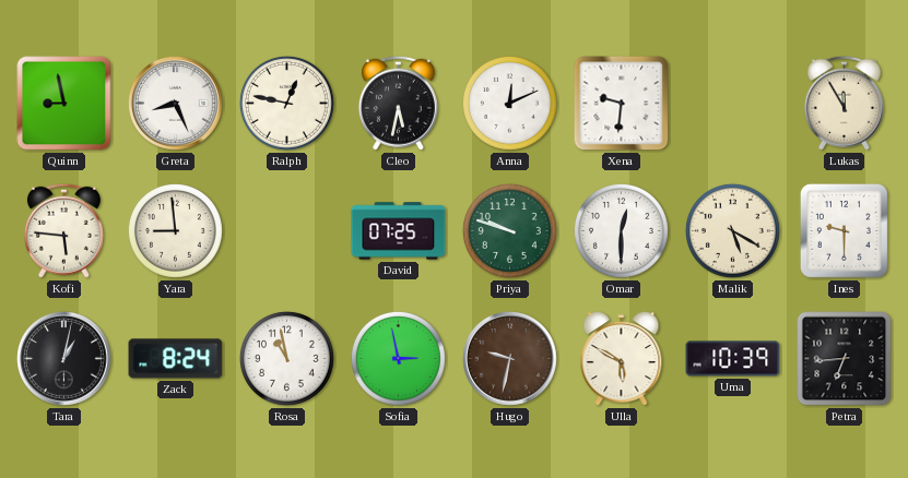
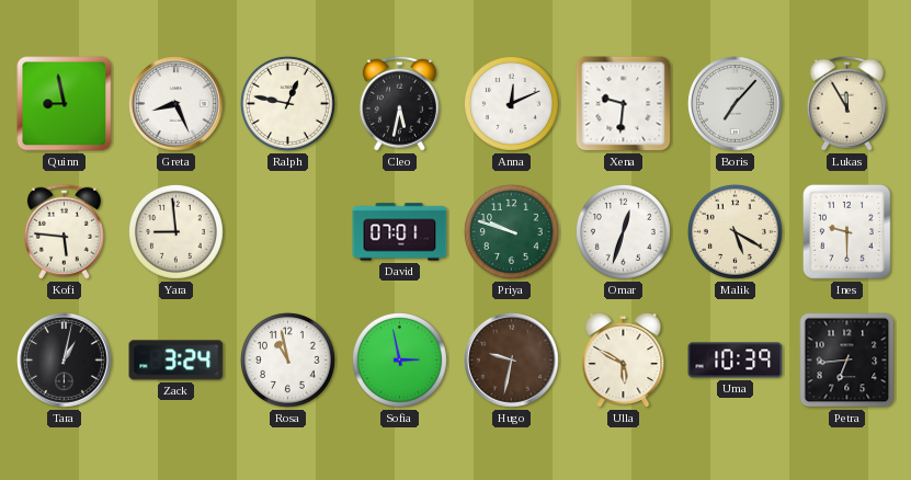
Boris: none -> 7:07
David: 07:25 -> 07:01
Omar: 12:30 -> 12:33
Zack: 8:24 -> 3:24
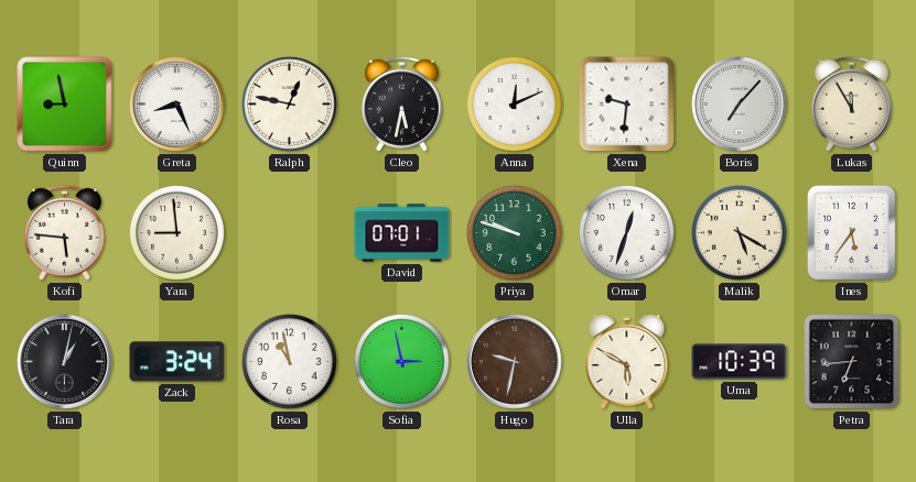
Ines: 9:30 -> 5:36
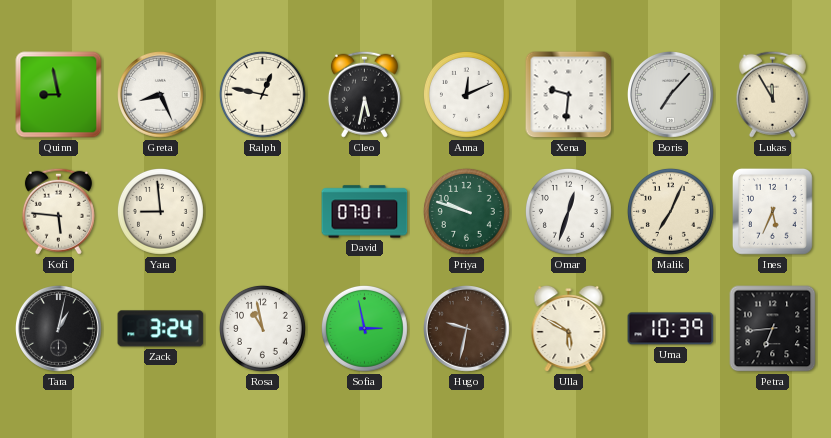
Malik: 5:20 -> 7:04
Ines: 5:36 -> 5:34
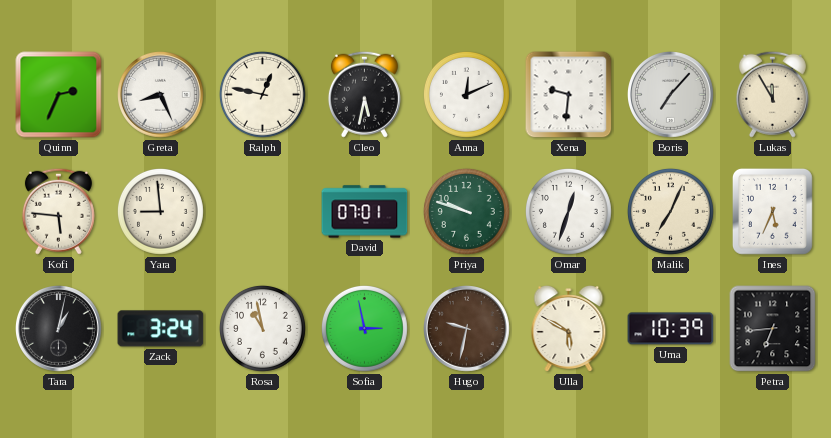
Quinn: 8:58 -> 2:34
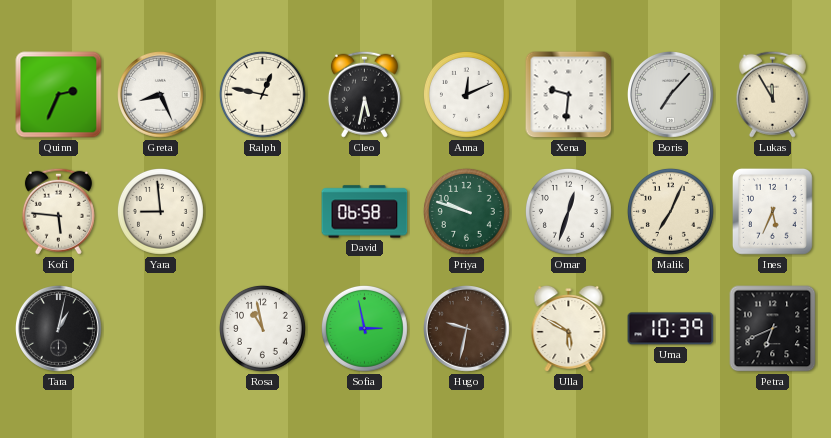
David: 07:01 -> 06:58
Zack: 3:24 -> none
Petra: 6:44 -> 6:41
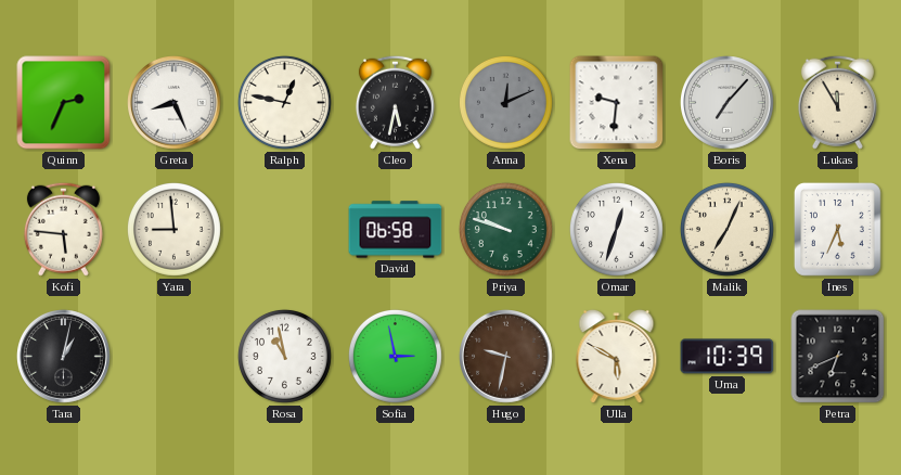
Anna dial: white -> grey
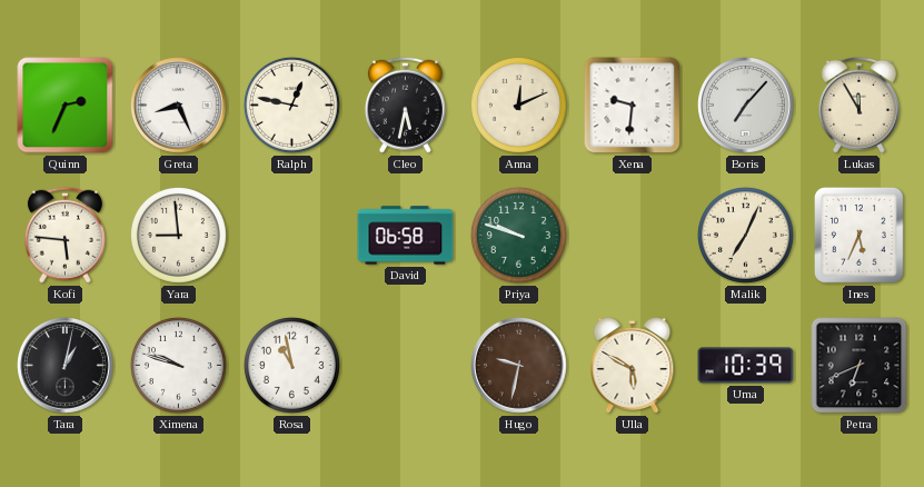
Anna dial: grey -> cream
Omar: 12:33 -> none
Ximena: none -> 9:48
Sofia: 2:58 -> none
